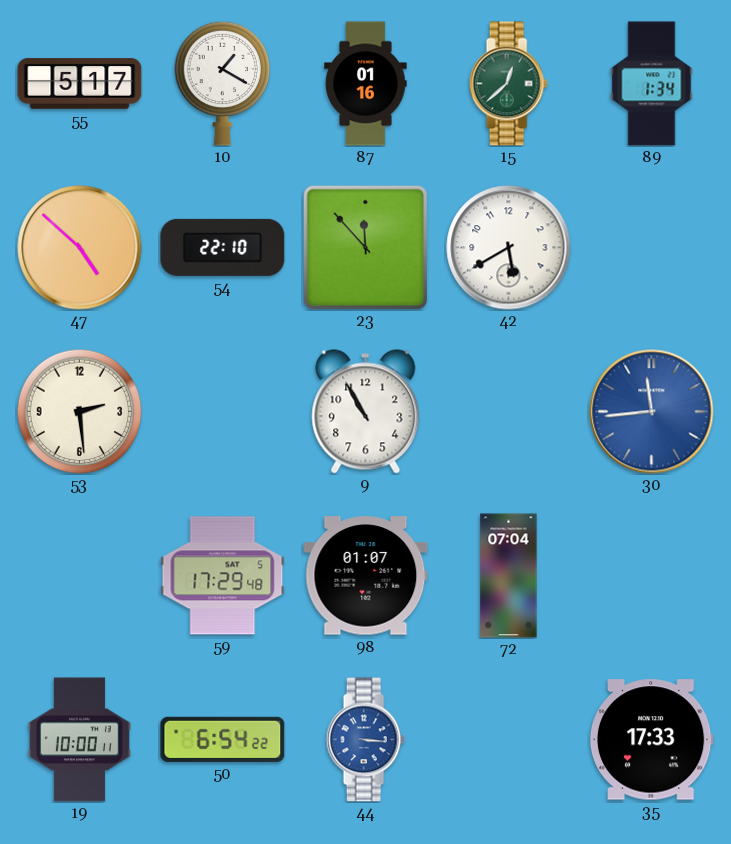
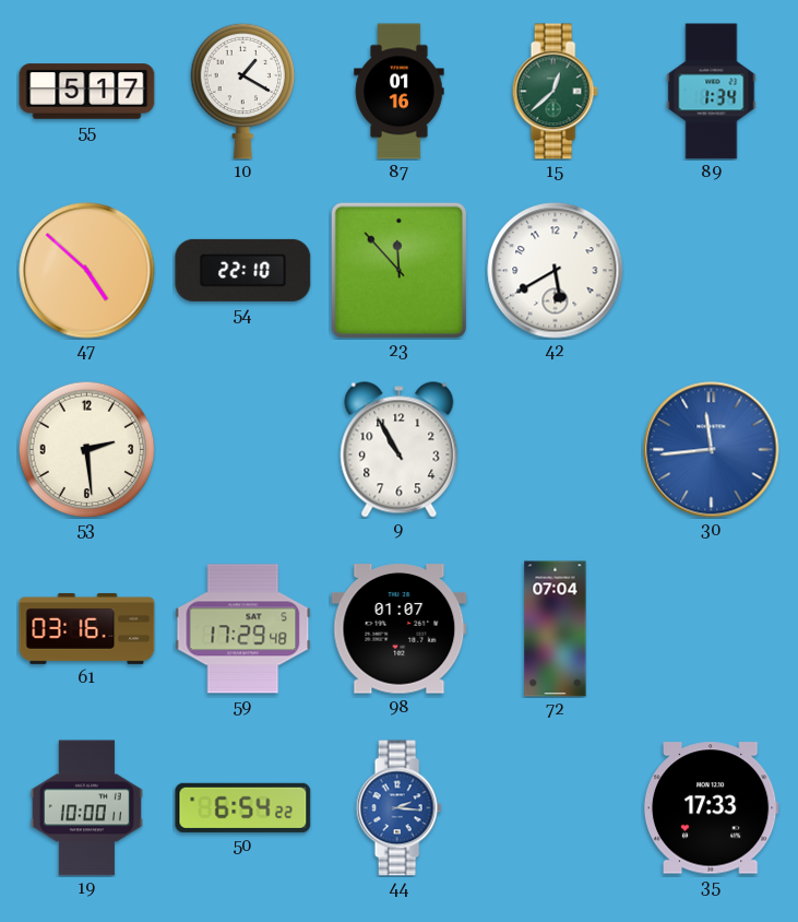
61: none -> 03:16
44: 3:16 -> 2:16
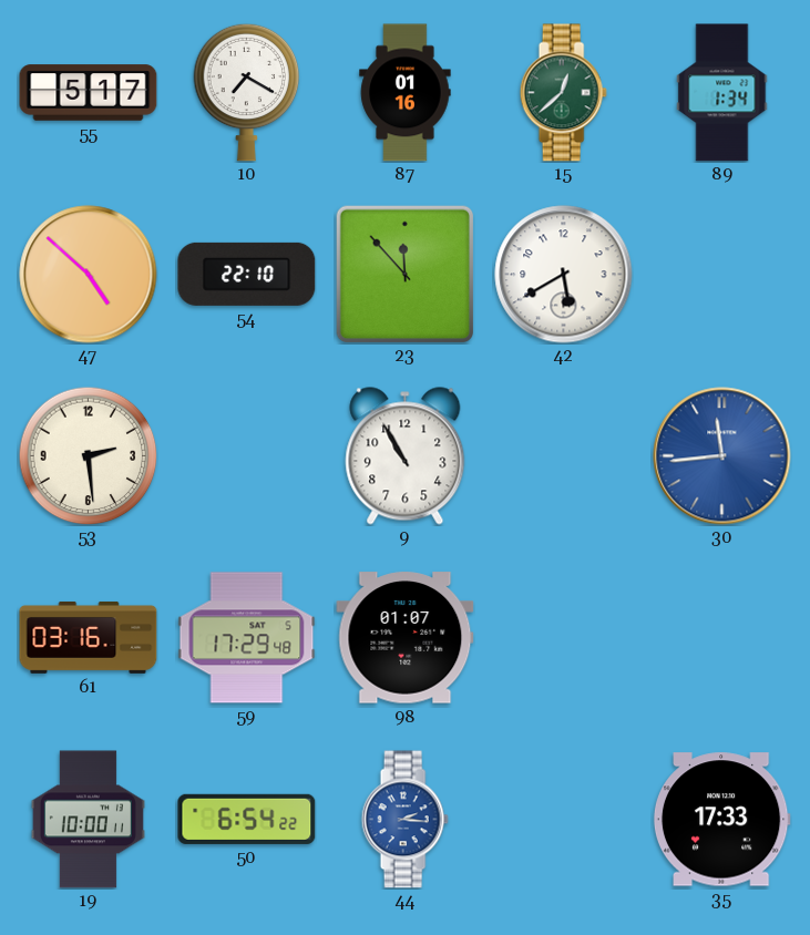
10: 1:20 -> 7:20
72: 07:04 -> none
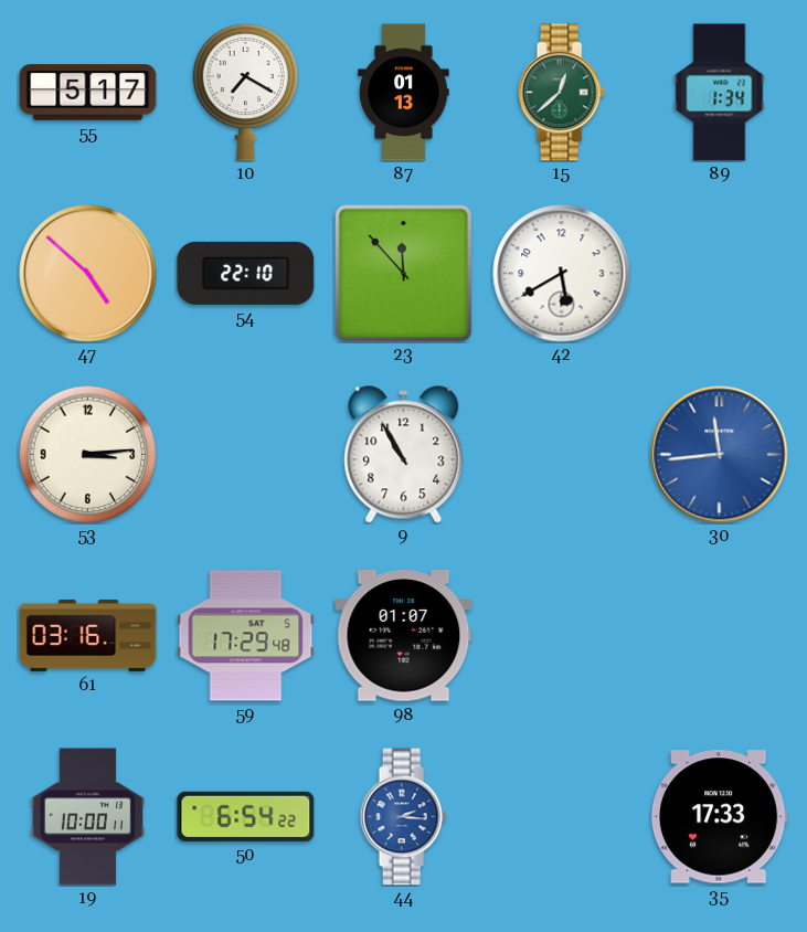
87: 01:16 -> 01:13
53: 2:29 -> 3:14
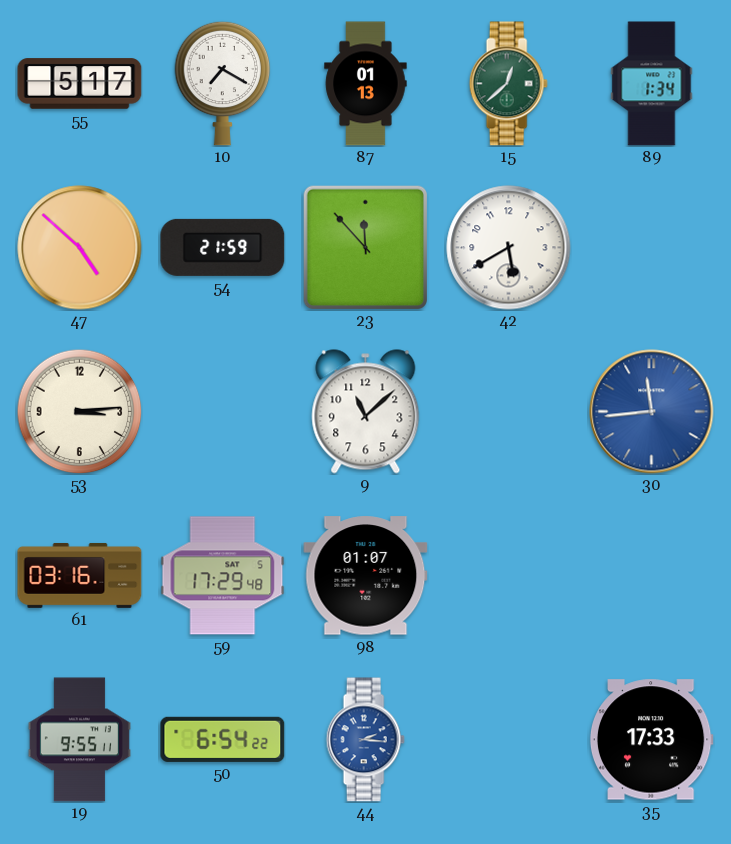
54: 22:10 -> 21:59
9: 10:55 -> 11:08
19: 10:00 -> 9:55
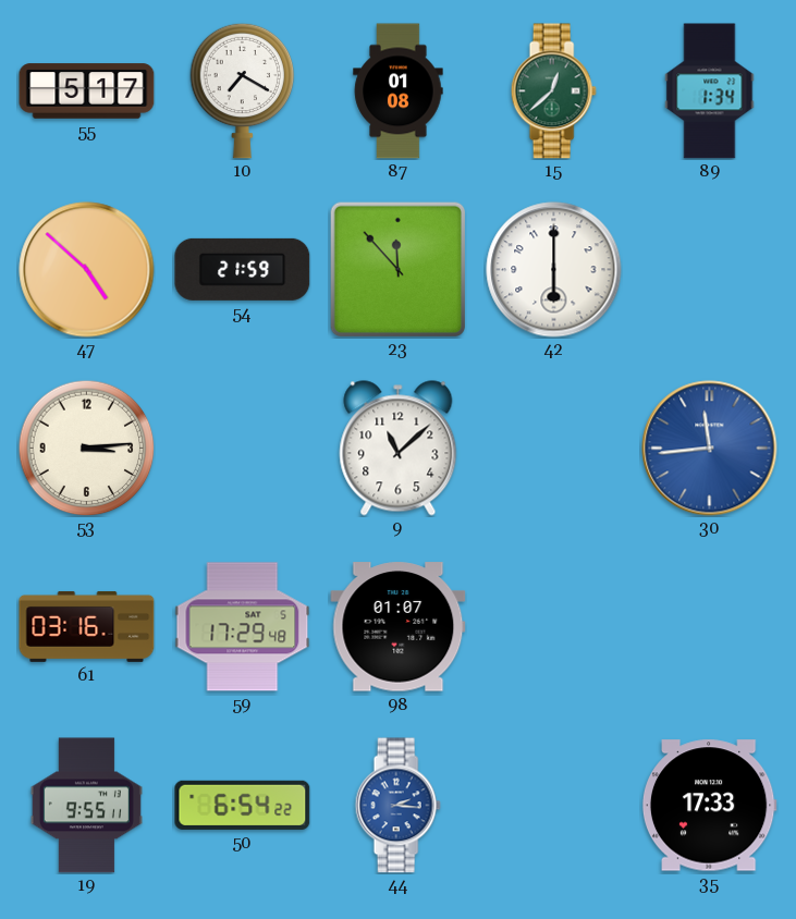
87: 01:13 -> 01:08
42: 5:40 -> 6:00
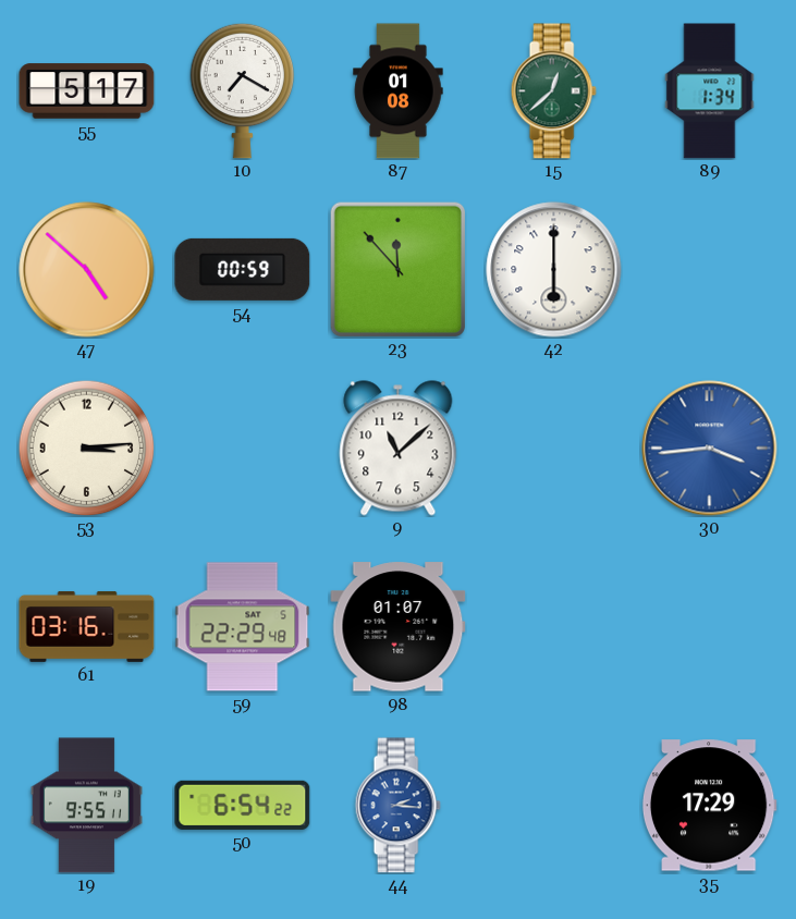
54: 21:59 -> 00:59
30: 11:44 -> 3:44
59: 17:29 -> 22:29
35: 17:33 -> 17:29
